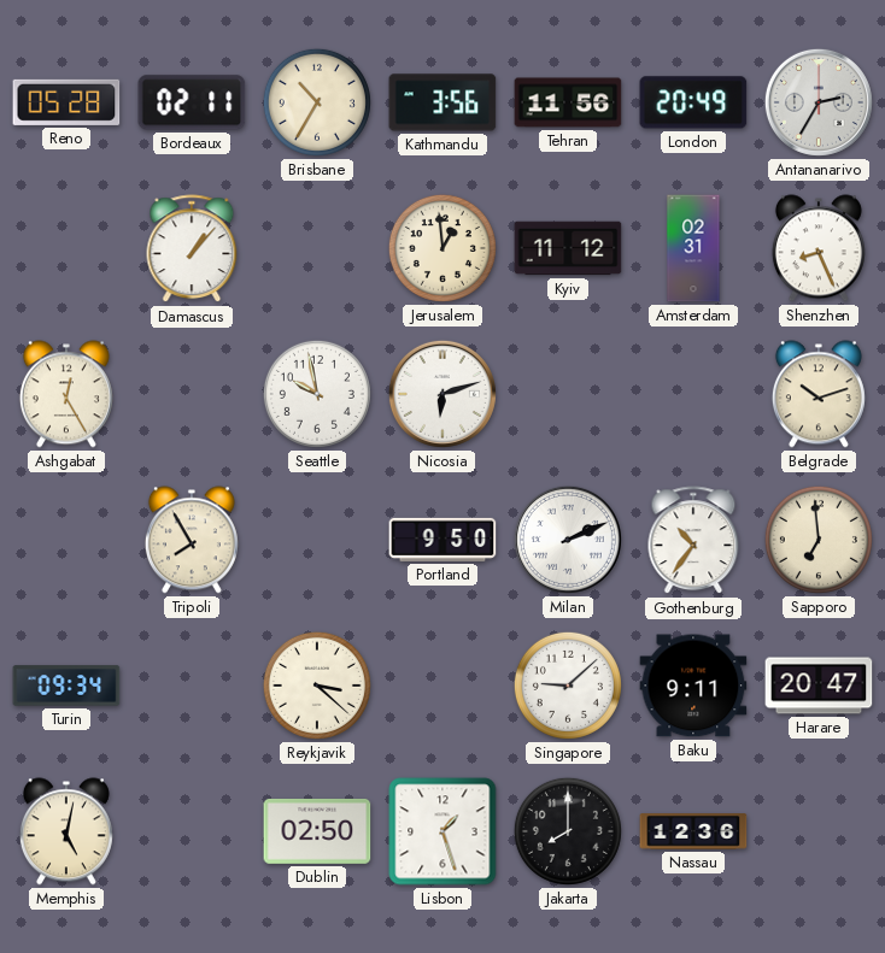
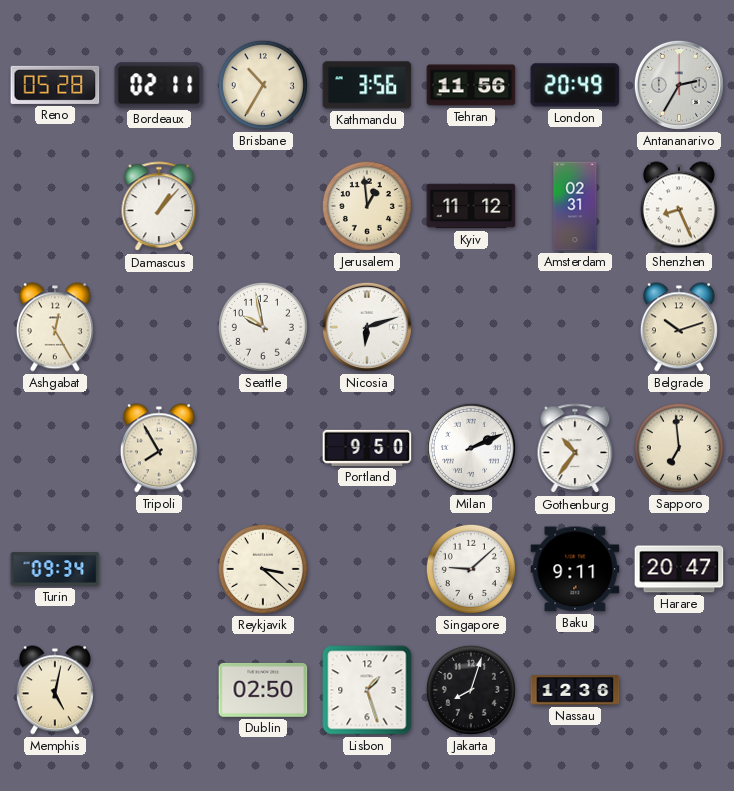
Jakarta: 8:00 -> 8:03
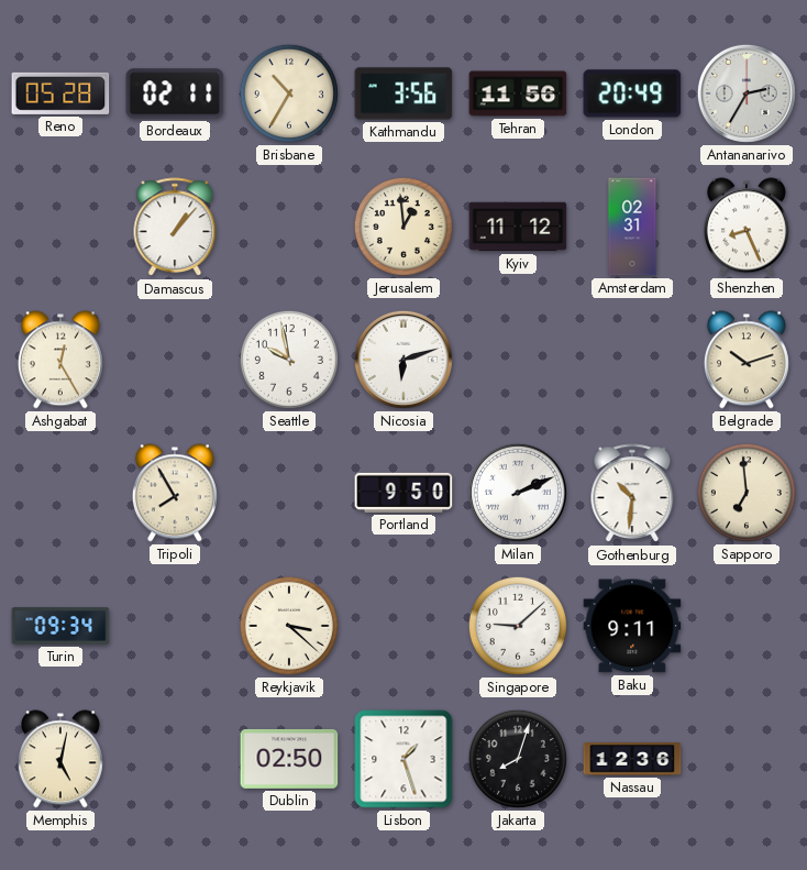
Gothenburg: 10:36 -> 10:31
Harare: 20:47 -> none
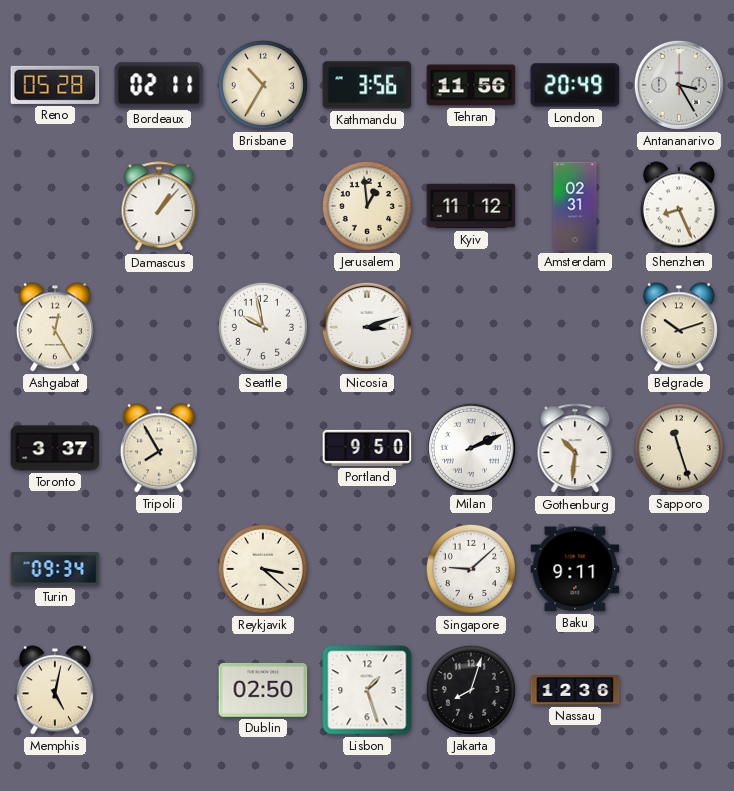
Antananarivo: 2:35 -> 3:25
Nicosia: 6:12 -> 3:12
Toronto: none -> 3:37
Sapporo: 6:59 -> 11:27
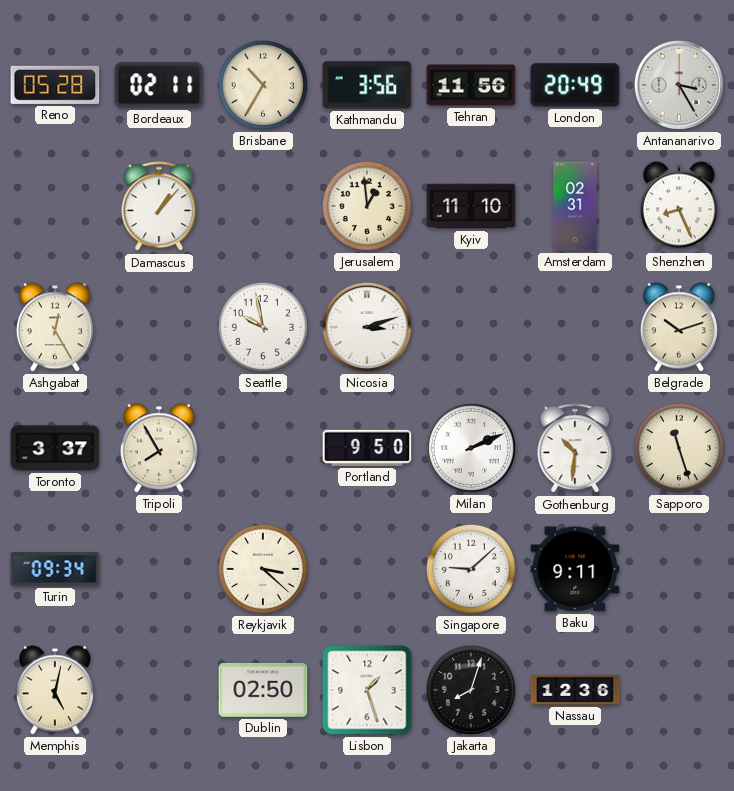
Kyiv: 11:12 -> 11:10
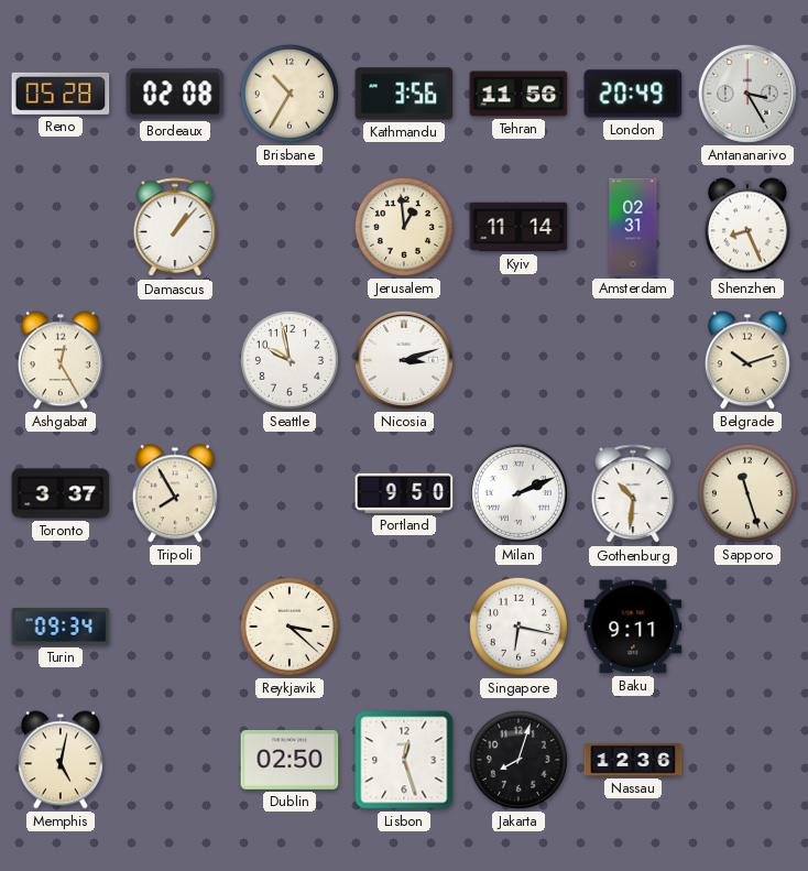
Bordeaux: 02:11 -> 02:08
Kyiv: 11:10 -> 11:14
Singapore: 9:08 -> 6:17
Lisbon: 1:27 -> 12:27
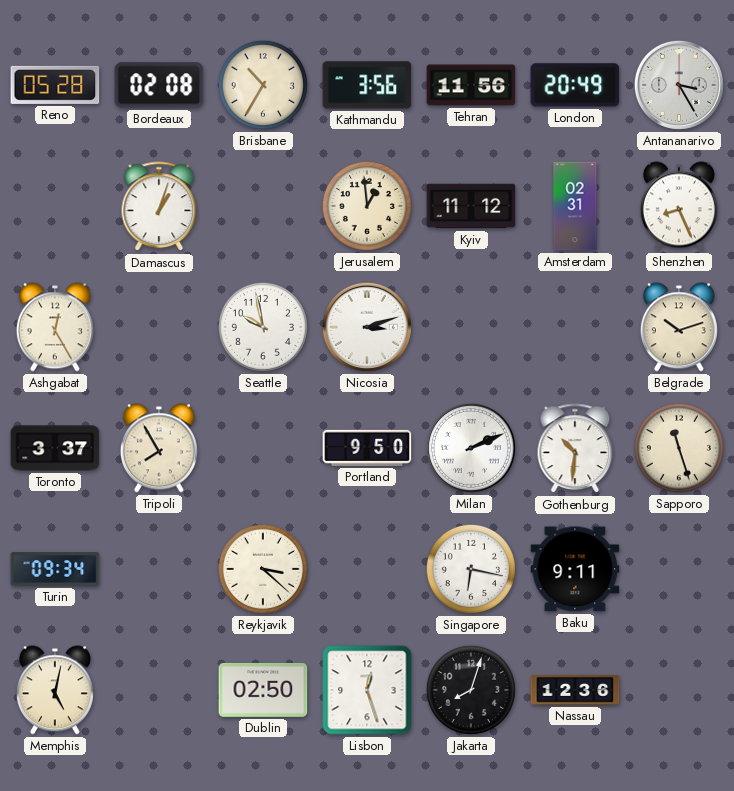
Damascus: 1:07 -> 1:03
Kyiv: 11:14 -> 11:12
